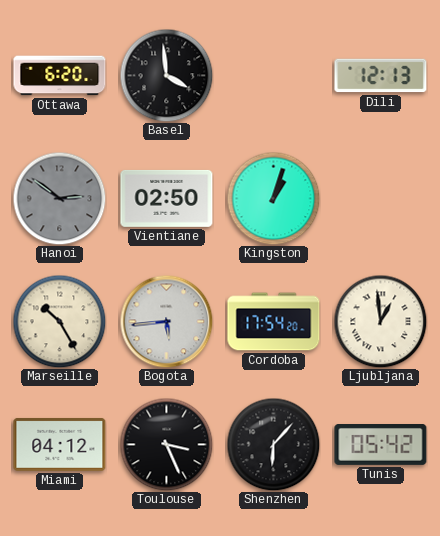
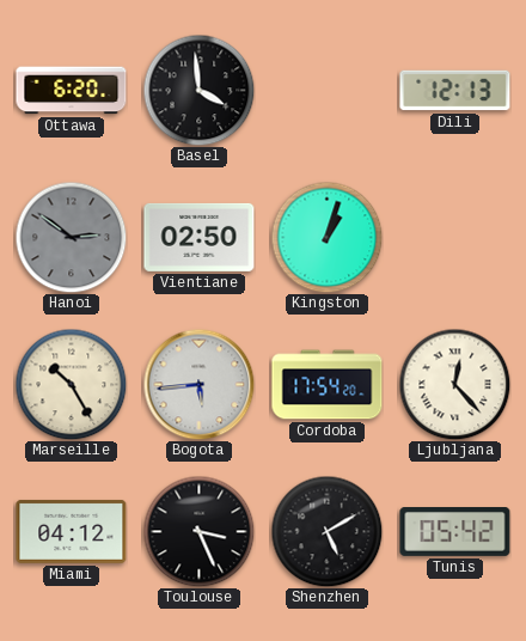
Ljubljana: 12:59 -> 12:23
Shenzhen: 6:07 -> 5:10
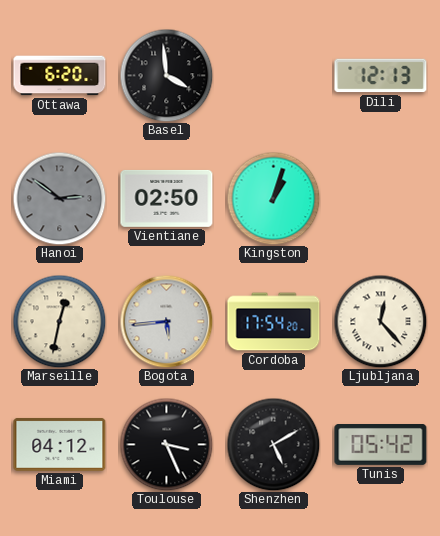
Marseille: 10:25 -> 12:32
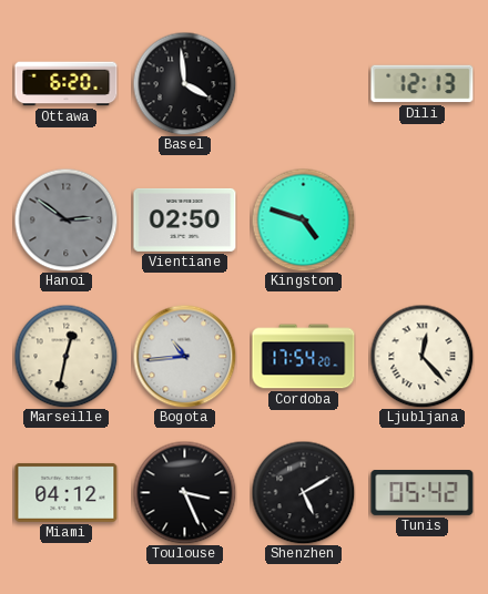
Kingston: 1:03 -> 4:48
Bogota: 5:44 -> 10:44
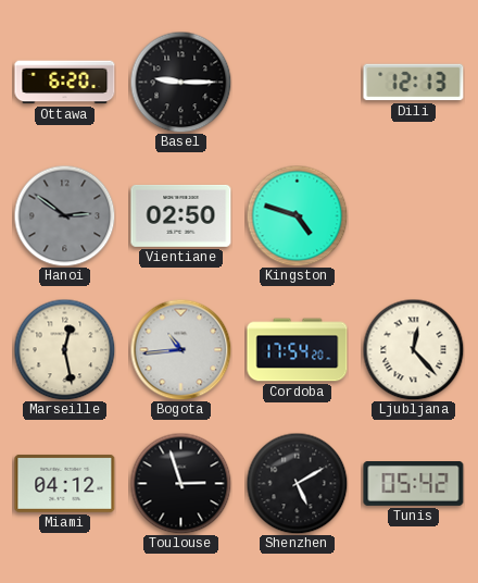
Basel: 3:59 -> 9:15
Marseille: 12:32 -> 12:28
Toulouse: 3:26 -> 2:57
